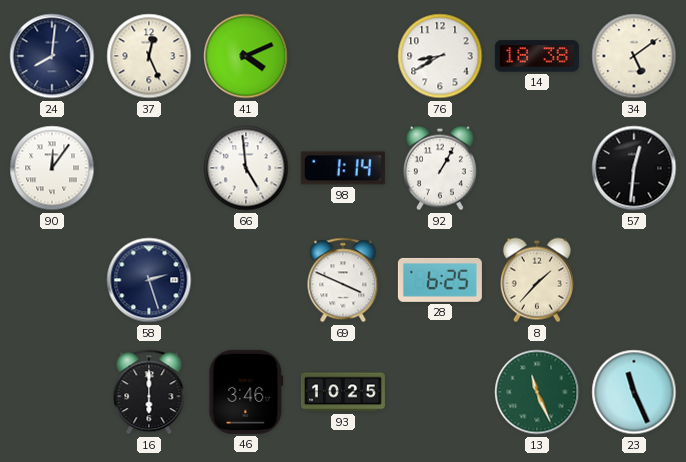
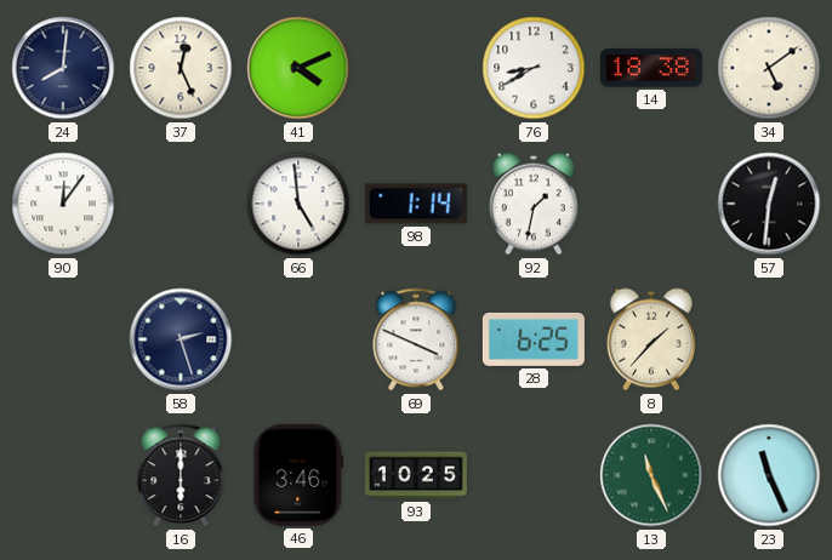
92: 1:05 -> 1:32
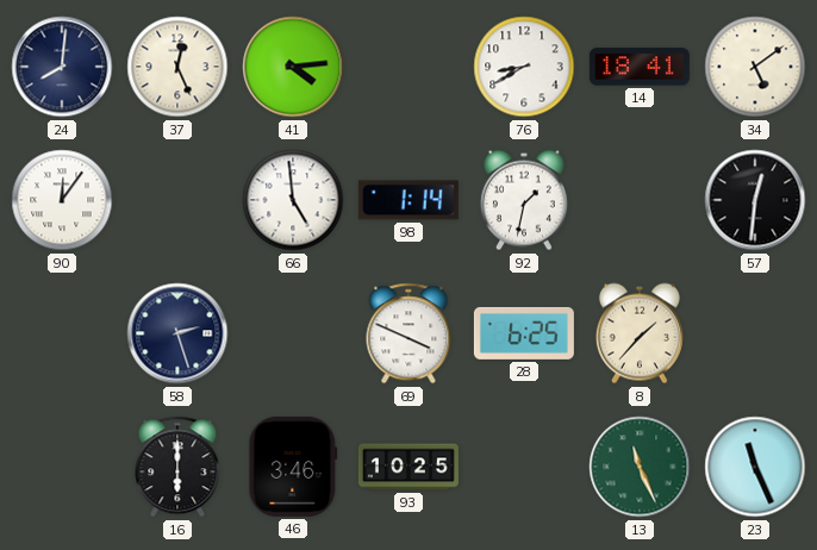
41: 4:11 -> 4:14
14: 18:38 -> 18:41
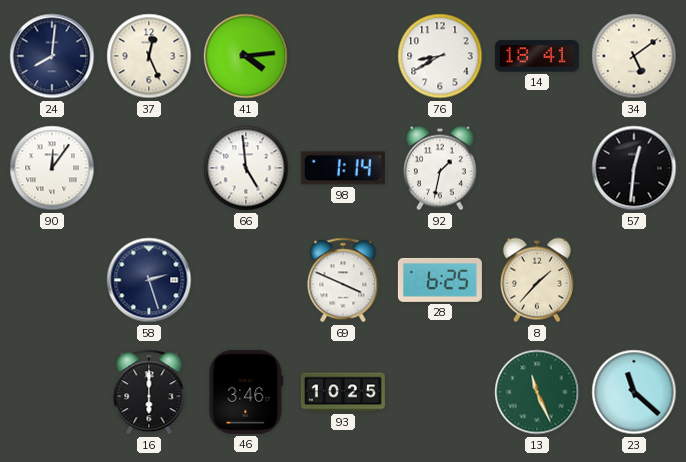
23: 11:26 -> 11:22
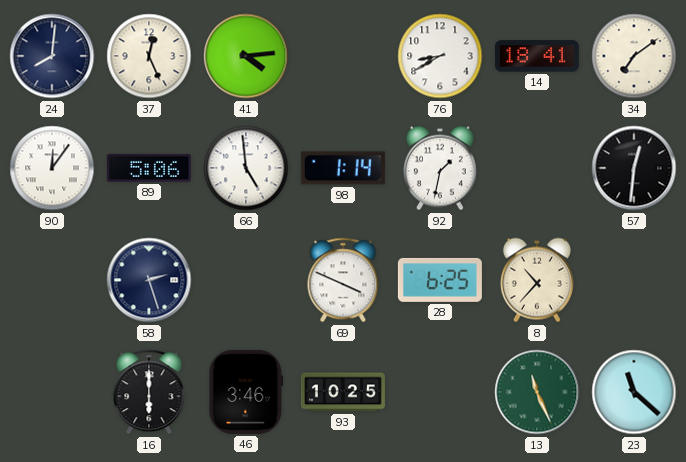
34: 5:09 -> 7:09
89: none -> 5:06
8: 1:37 -> 10:37
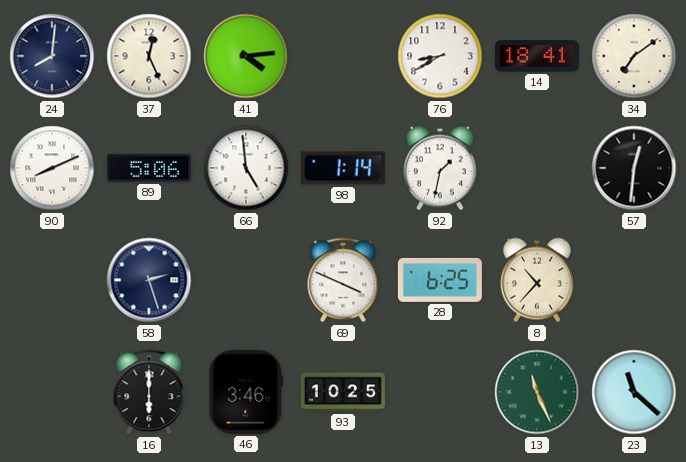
90: 12:06 -> 8:11
